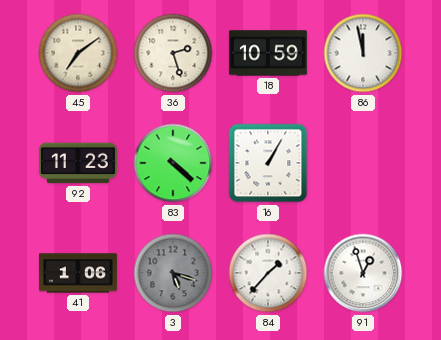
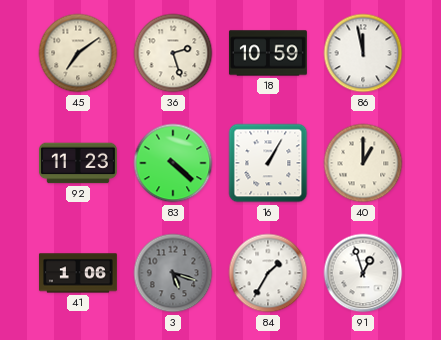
40: none -> 1:00
84: 1:37 -> 1:35
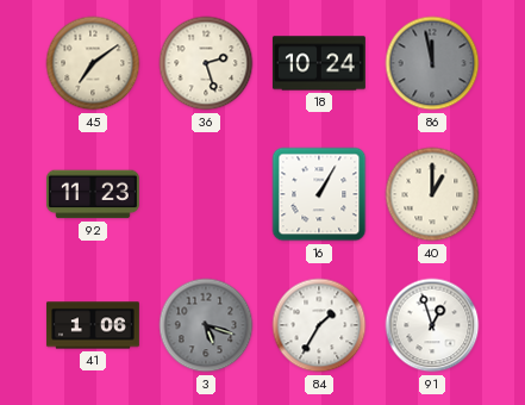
18: 10:59 -> 10:24
86 dial: white -> grey
83: 4:22 -> none
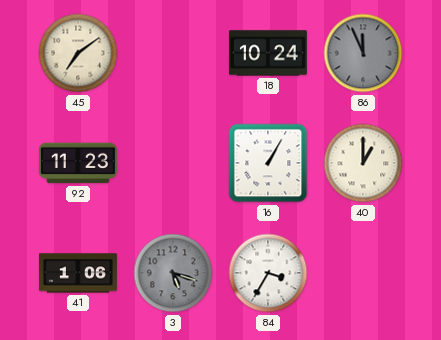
36: 2:27 -> none
86: 11:58 -> 11:56
84: 1:35 -> 3:35
91: 12:57 -> none
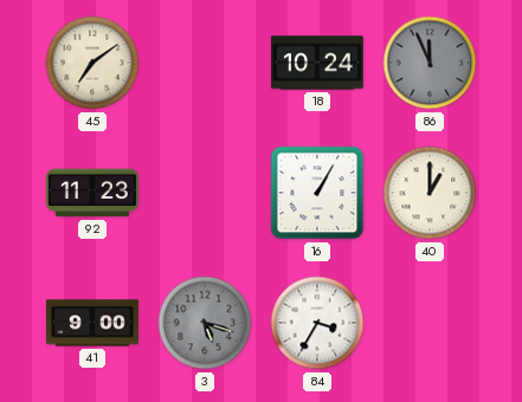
41: 1:06 -> 9:00
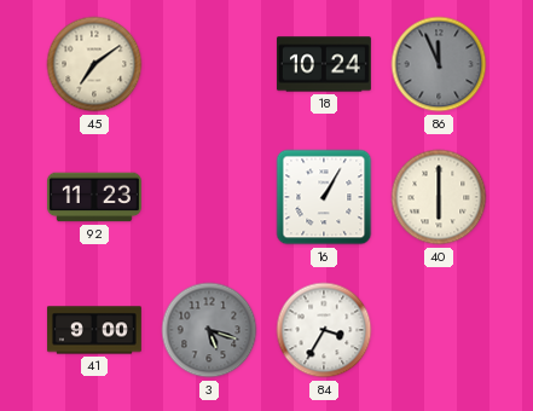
40: 1:00 -> 6:00
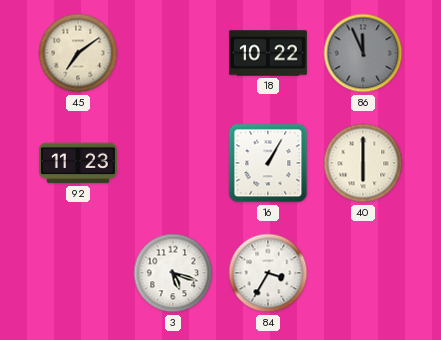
18: 10:24 -> 10:22
41: 9:00 -> none
3 dial: grey -> white
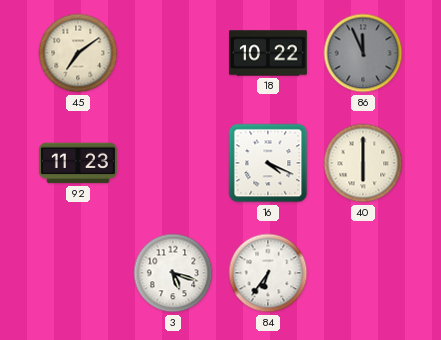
16: 1:05 -> 4:19
84: 3:35 -> 6:36
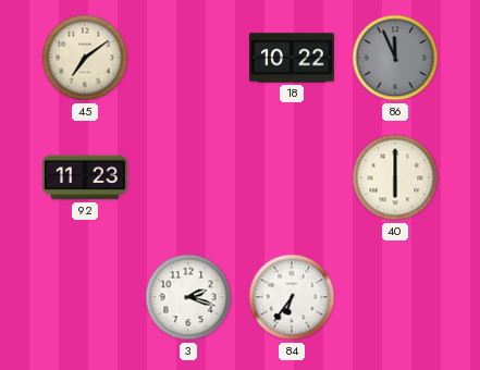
16: 4:19 -> none
3: 5:18 -> 2:18
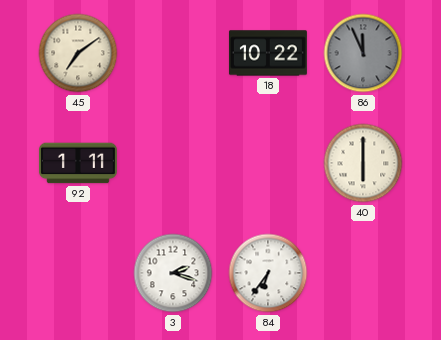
92: 11:23 -> 1:11
